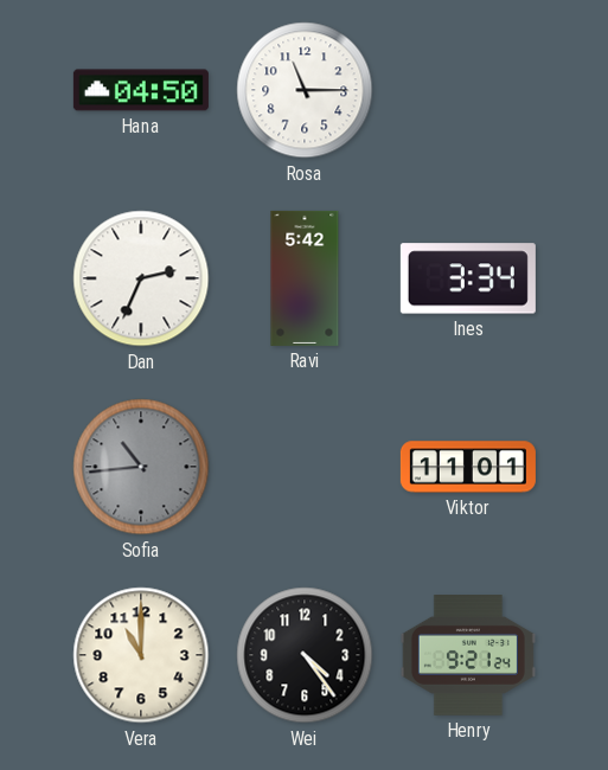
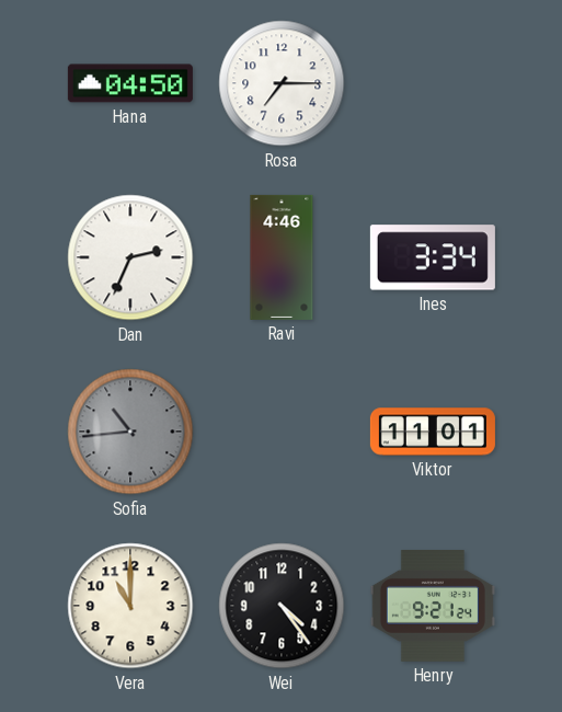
Rosa: 11:15 -> 7:15
Ravi: 5:42 -> 4:46
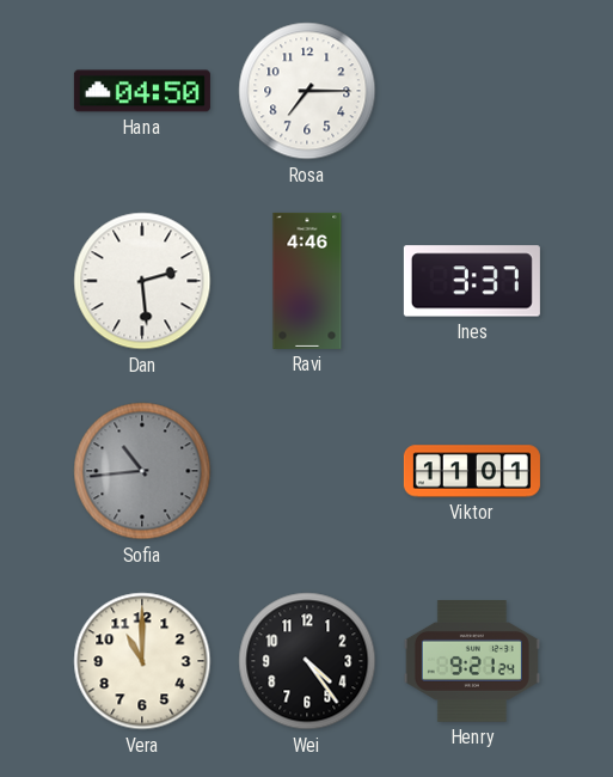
Dan: 2:34 -> 2:29
Ines: 3:34 -> 3:37
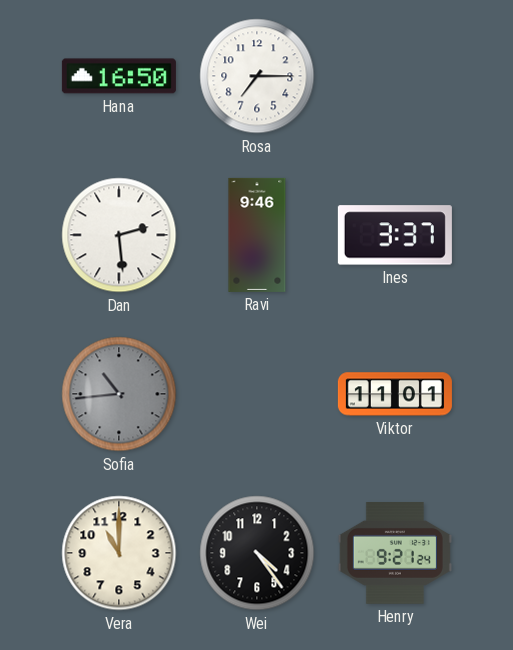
Hana: 04:50 -> 16:50
Ravi: 4:46 -> 9:46
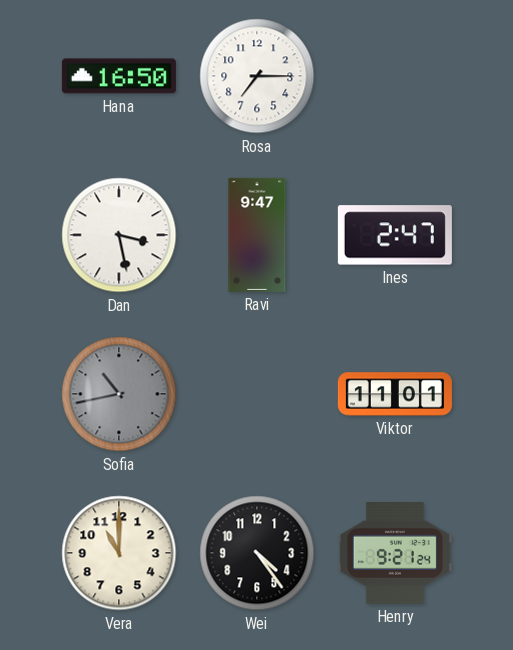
Dan: 2:29 -> 3:28
Ravi: 9:46 -> 9:47
Ines: 3:37 -> 2:47
Sofia: 10:44 -> 10:43
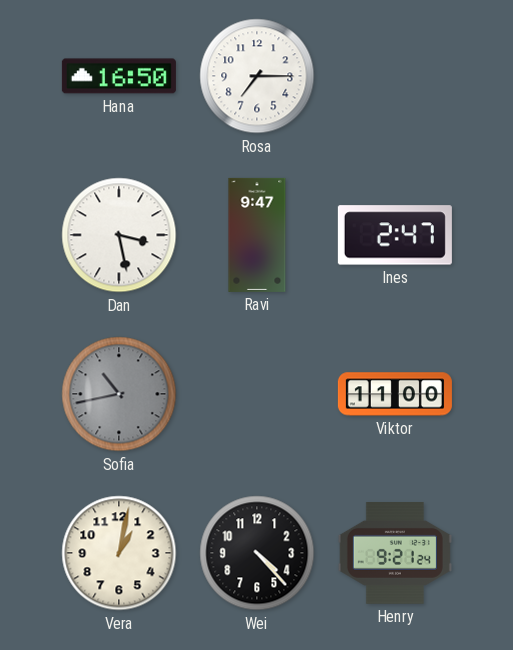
Viktor: 11:01 -> 11:00
Vera: 11:00 -> 1:02
Wei: 4:24 -> 4:23
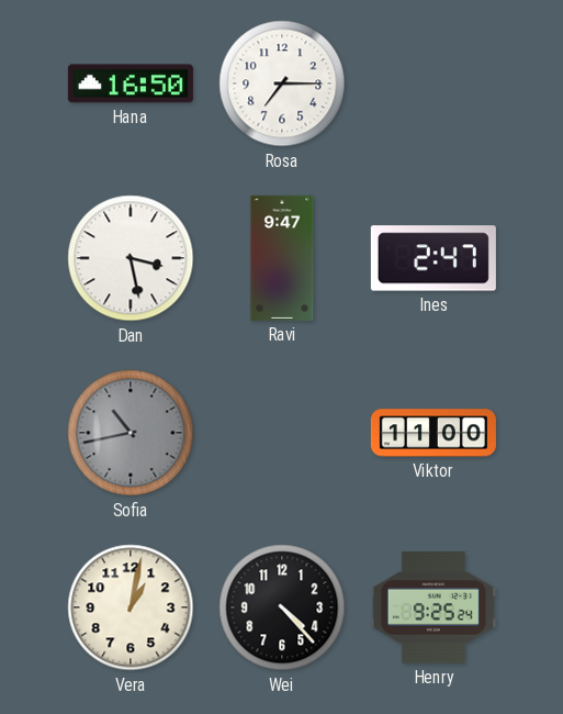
Henry: 9:21 -> 9:25
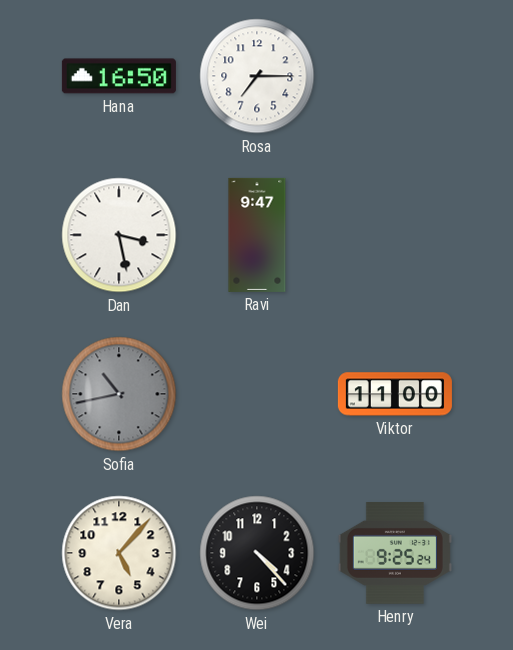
Ines: 2:47 -> none
Vera: 1:02 -> 5:07
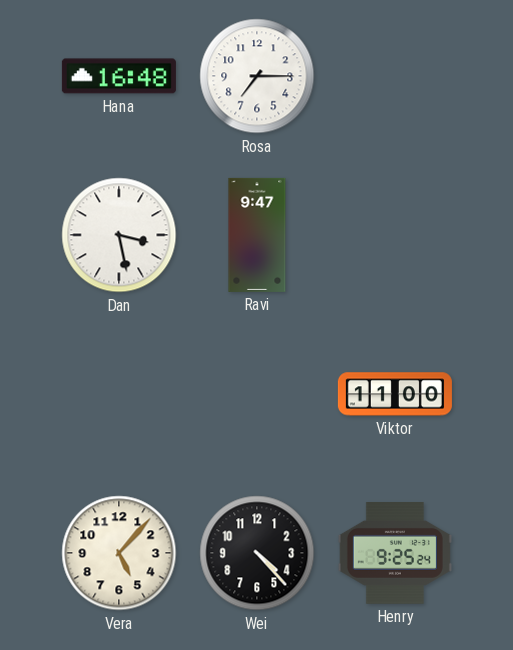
Hana: 16:50 -> 16:48
Sofia: 10:43 -> none
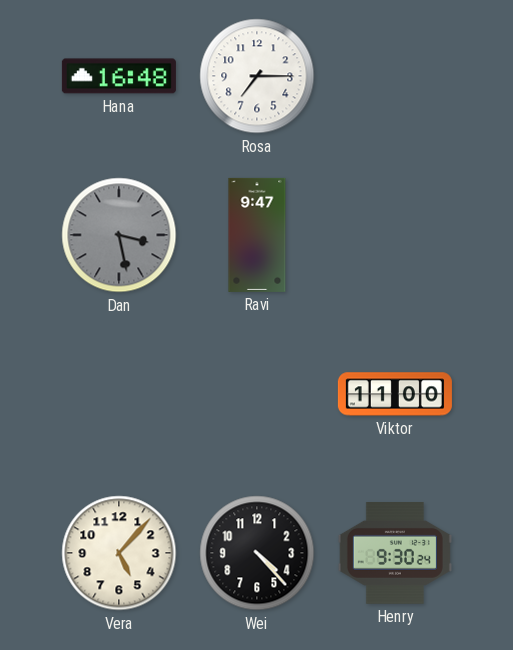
Dan dial: white -> grey
Henry: 9:25 -> 9:30
